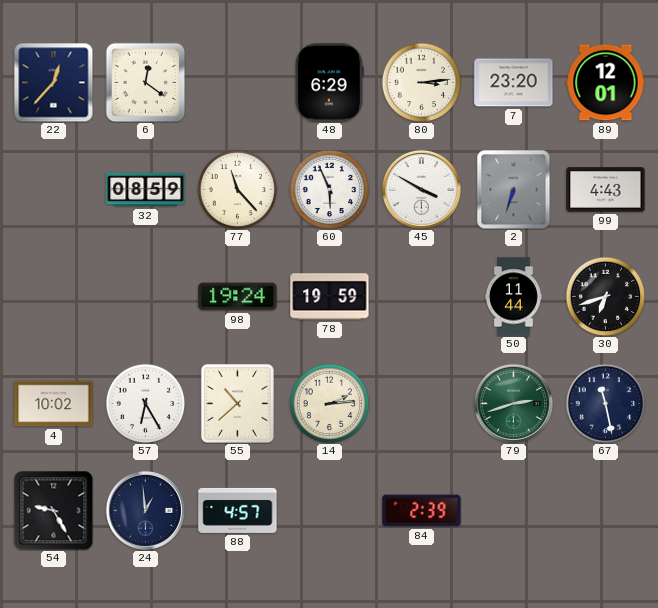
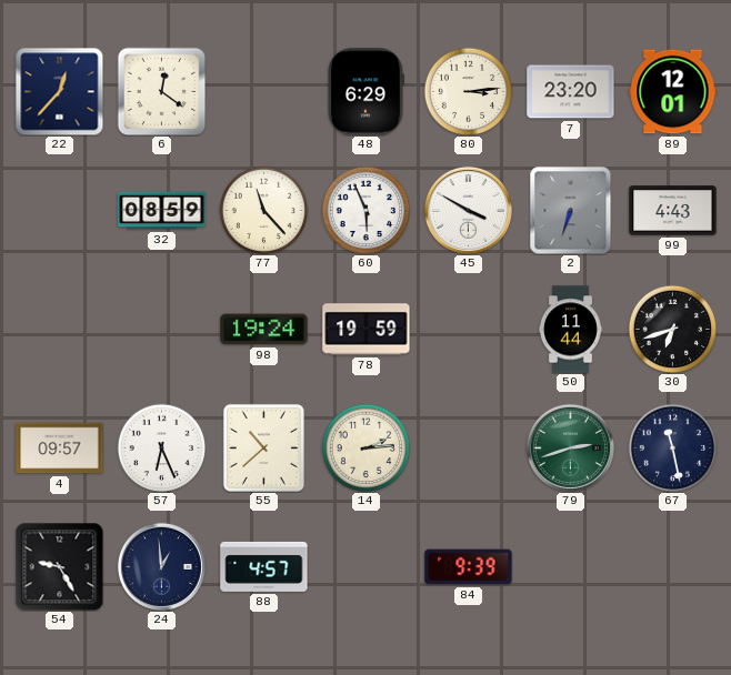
4: 10:02 -> 09:57
57: 6:25 -> 6:26
84: 2:39 -> 9:39
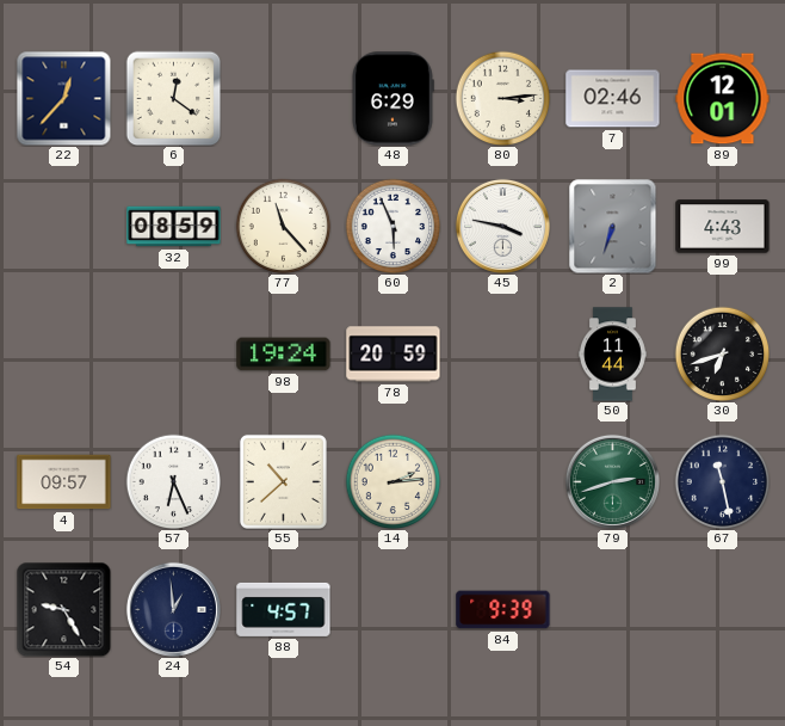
7: 23:20 -> 02:46
45: 3:50 -> 3:47
78: 19:59 -> 20:59
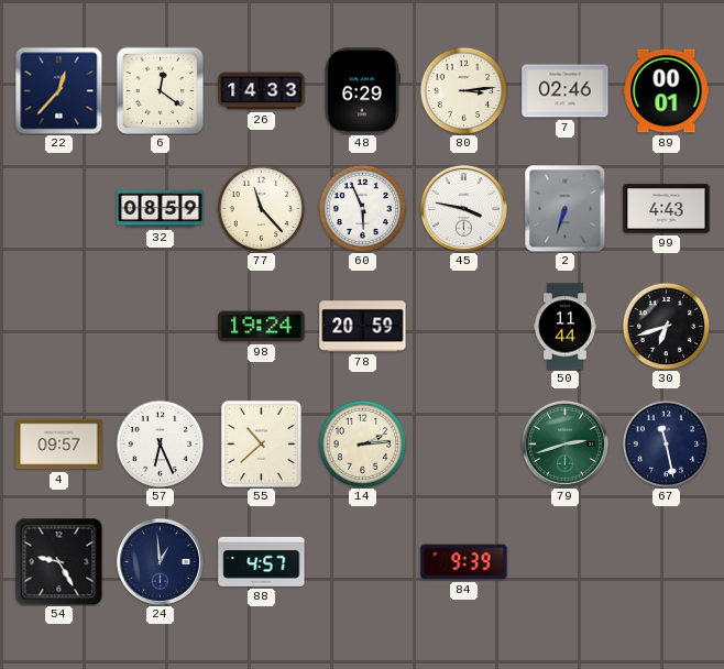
26: none -> 14:33
89: 12:01 -> 00:01
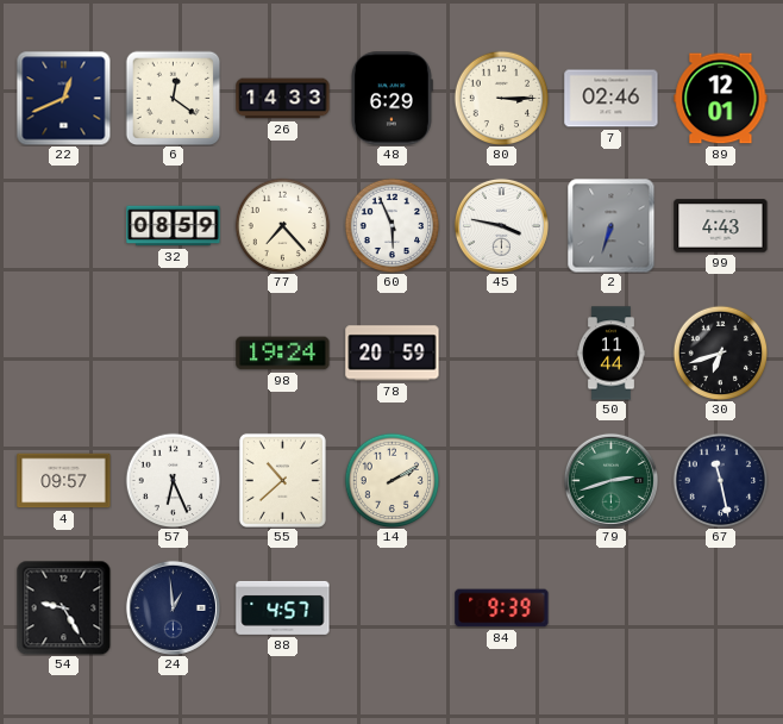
22: 12:37 -> 12:41
80: 3:14 -> 3:15
89: 00:01 -> 12:01
77: 11:23 -> 7:23
14: 2:14 -> 2:10
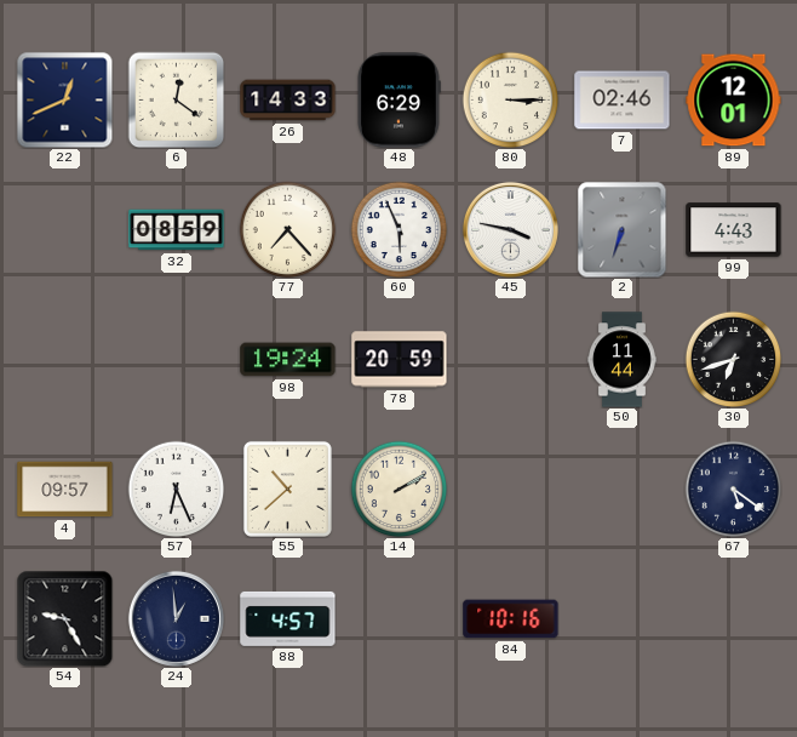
79: 2:42 -> none
67: 11:28 -> 5:21
84: 9:39 -> 10:16
